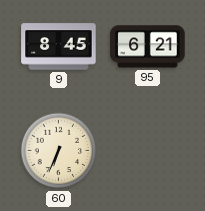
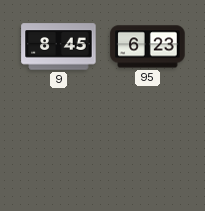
95: 6:21 -> 6:23
60: 6:34 -> none
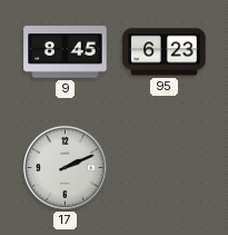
17: none -> 2:11
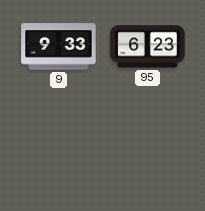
9: 8:45 -> 9:33
17: 2:11 -> none
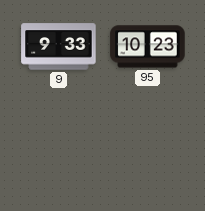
95: 6:23 -> 10:23
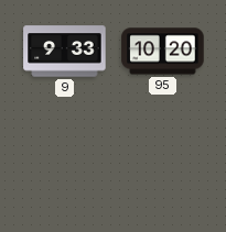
95: 10:23 -> 10:20
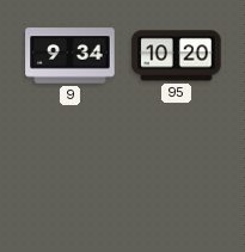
9: 9:33 -> 9:34
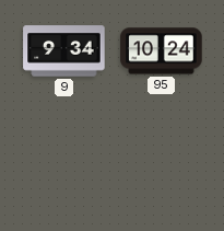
95: 10:20 -> 10:24
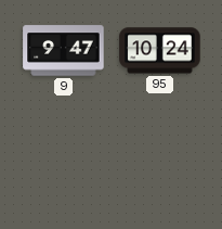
9: 9:34 -> 9:47
